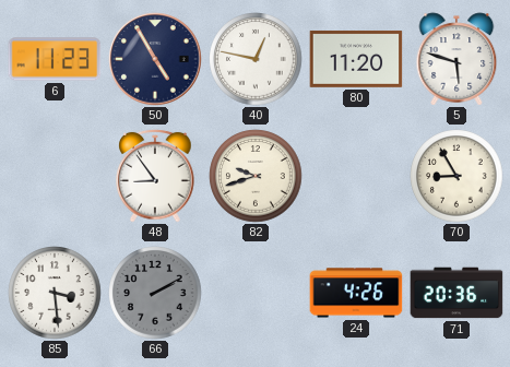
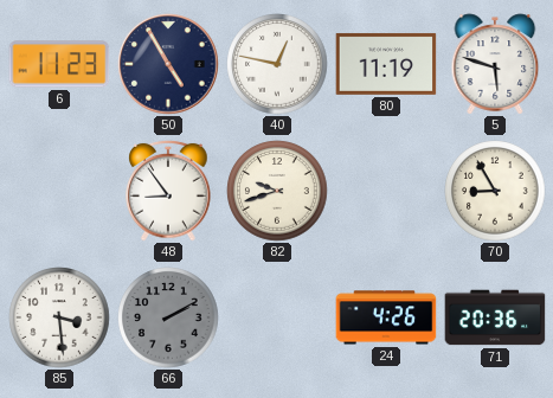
80: 11:20 -> 11:19
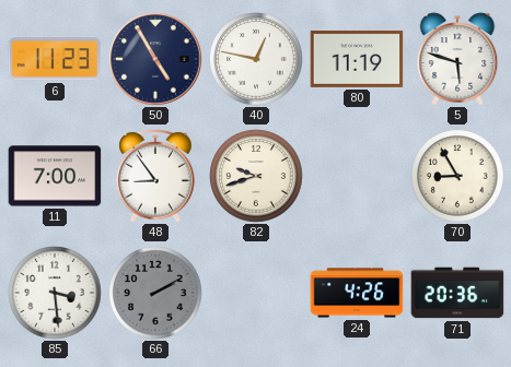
11: none -> 7:00
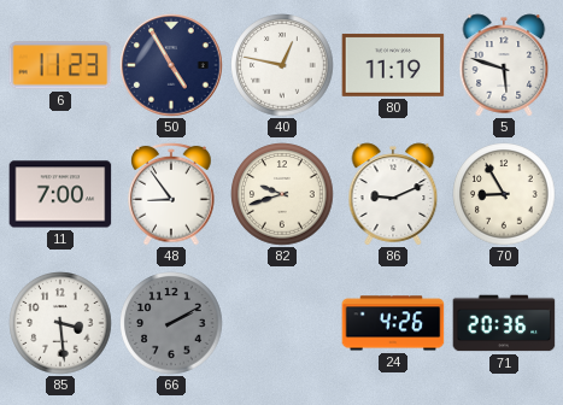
86: none -> 9:11
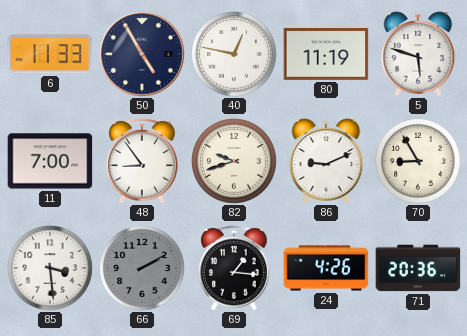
6: 11:23 -> 11:33
69: none -> 1:16
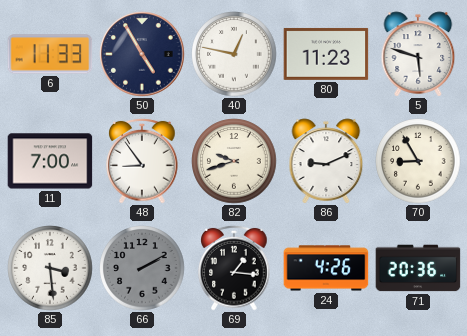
80: 11:19 -> 11:23
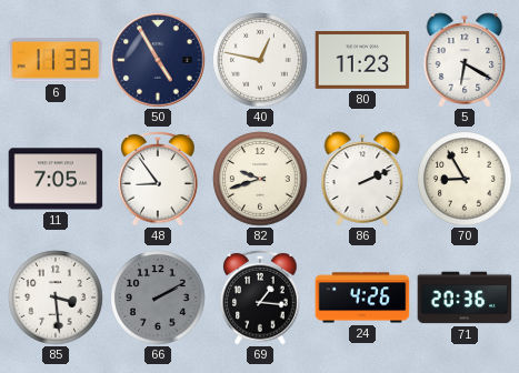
5: 5:48 -> 6:20
11: 7:00 -> 7:05
86: 9:11 -> 2:11
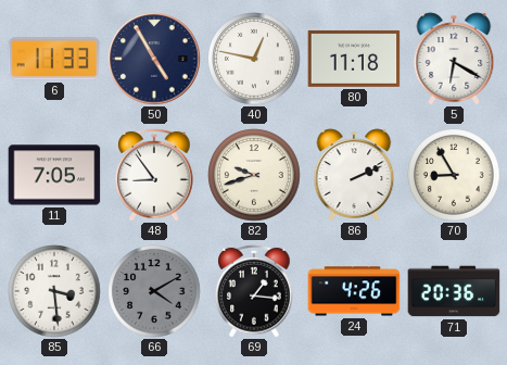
80: 11:23 -> 11:18
66: 2:10 -> 4:10
